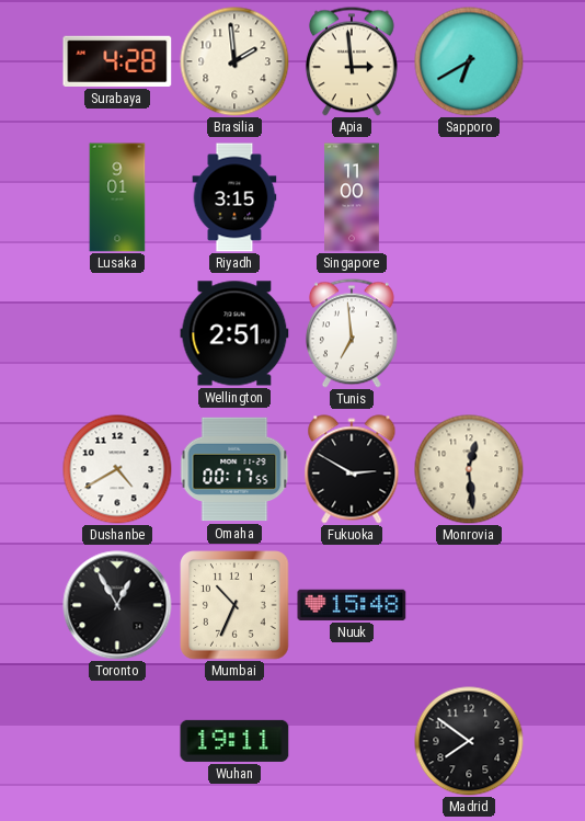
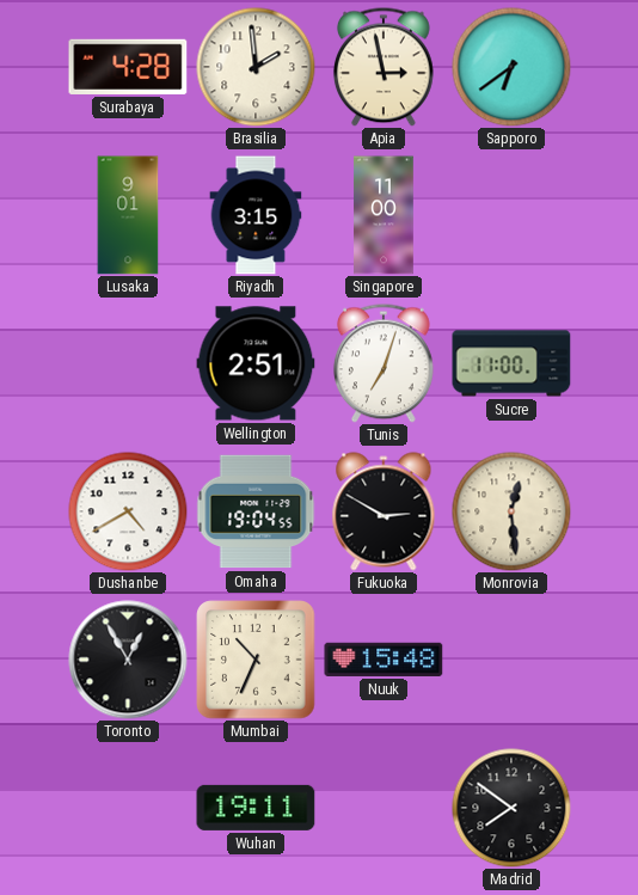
Apia: 2:59 -> 2:58
Sapporo: 6:40 -> 6:39
Tunis: 6:59 -> 7:03
Sucre: none -> 11:00
Omaha: 00:17 -> 19:04
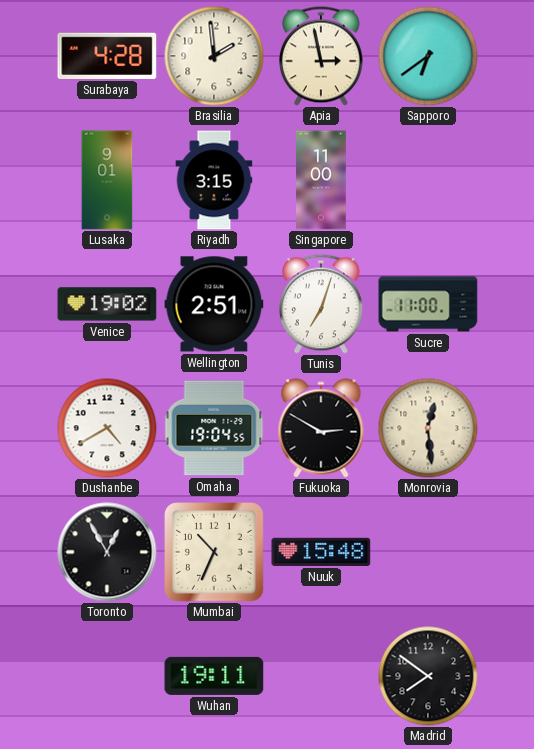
Venice: none -> 19:02
